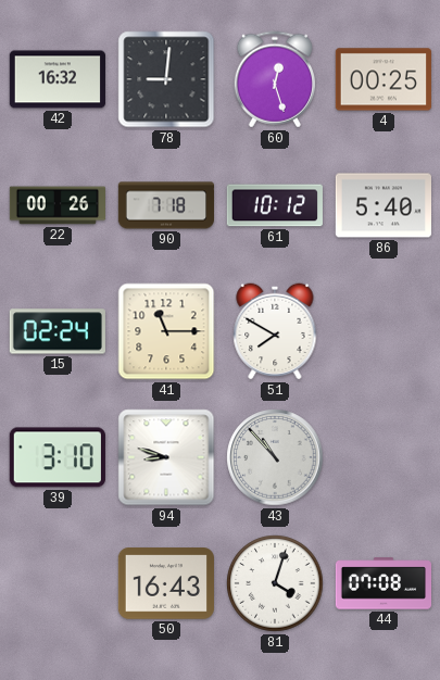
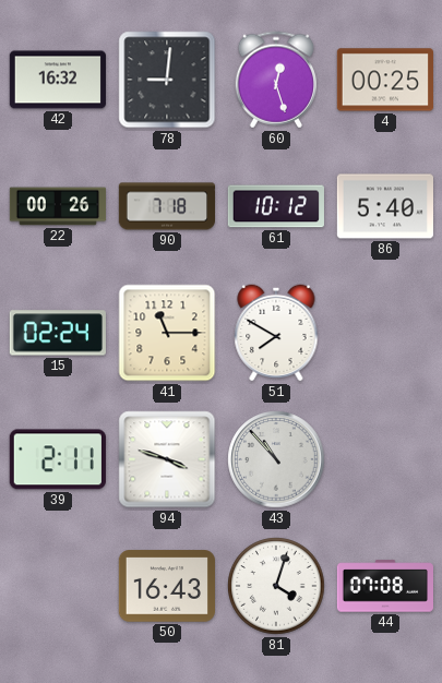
39: 3:10 -> 2:11
94: 8:48 -> 3:48
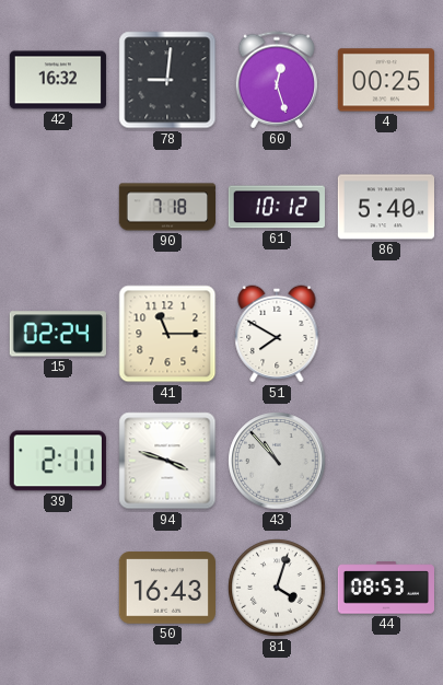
22: 00:26 -> none
44: 07:08 -> 08:53
